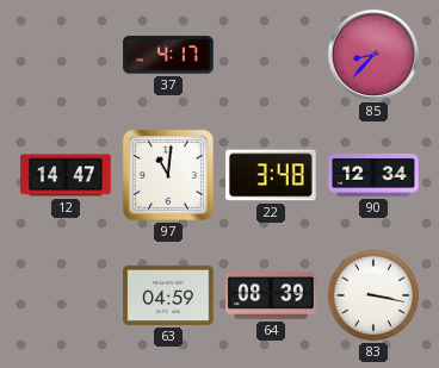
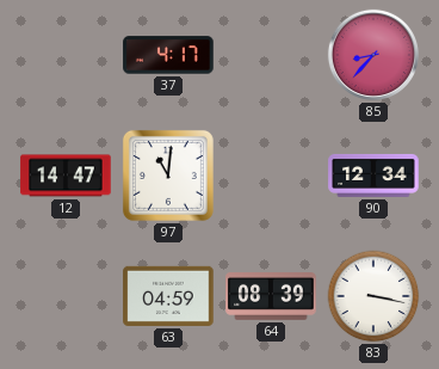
22: 3:48 -> none
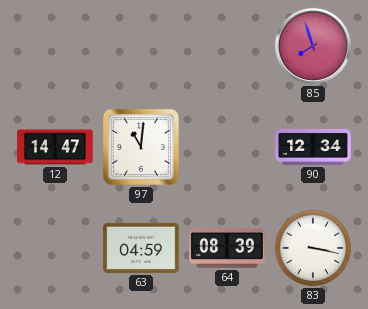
37: 4:17 -> none
85: 8:37 -> 7:57
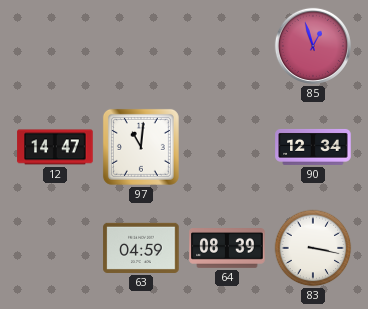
85: 7:57 -> 12:57
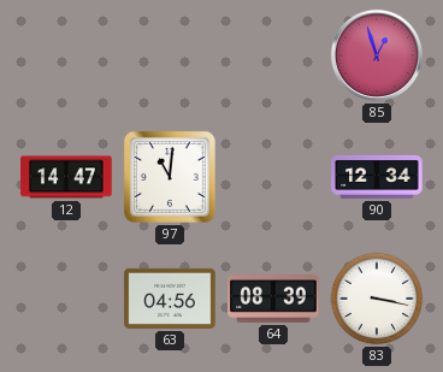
63: 04:59 -> 04:56
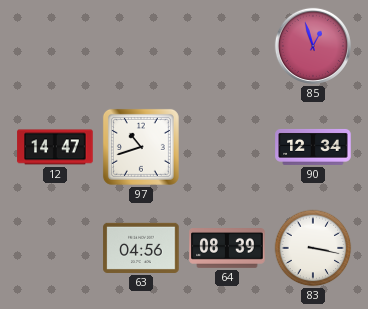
97: 11:01 -> 10:42
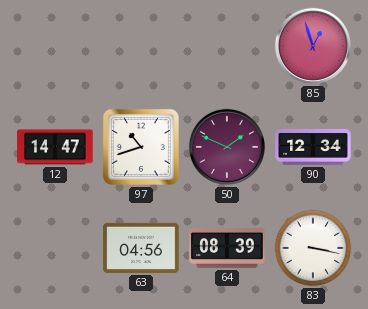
50: none -> 1:49
